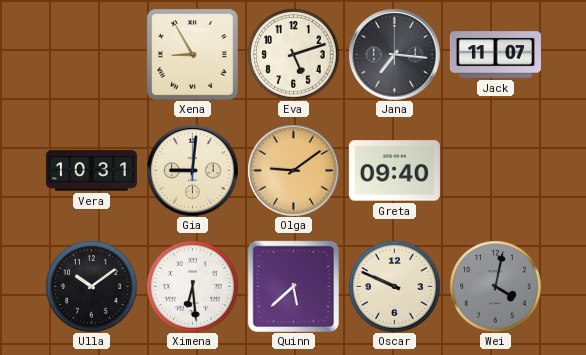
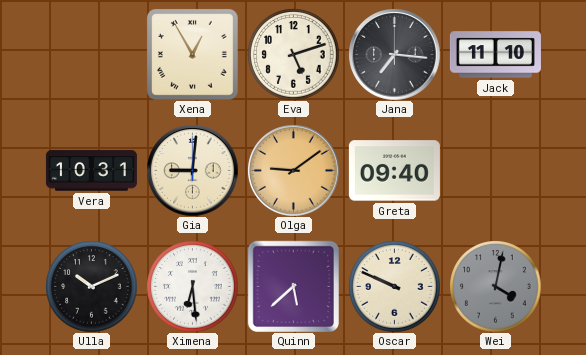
Xena: 8:55 -> 12:55
Jack: 11:07 -> 11:10
Ulla: 10:09 -> 10:11
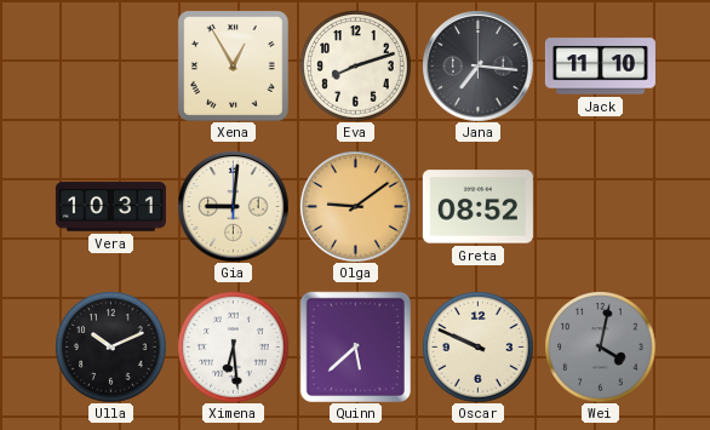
Eva: 5:12 -> 8:12
Greta: 09:40 -> 08:52
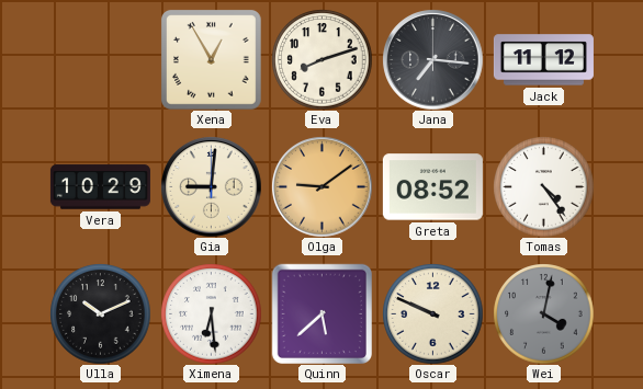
Jack: 11:10 -> 11:12
Vera: 10:31 -> 10:29
Tomas: none -> 4:24
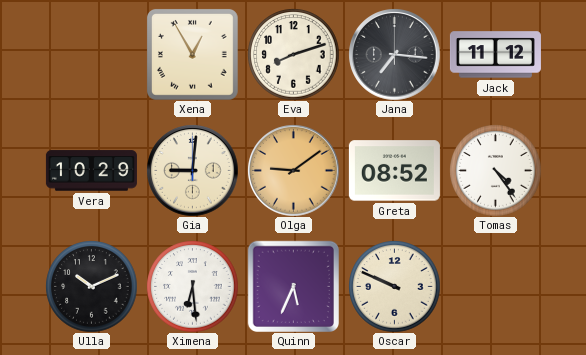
Quinn: 5:38 -> 5:34
Wei: 4:02 -> none
